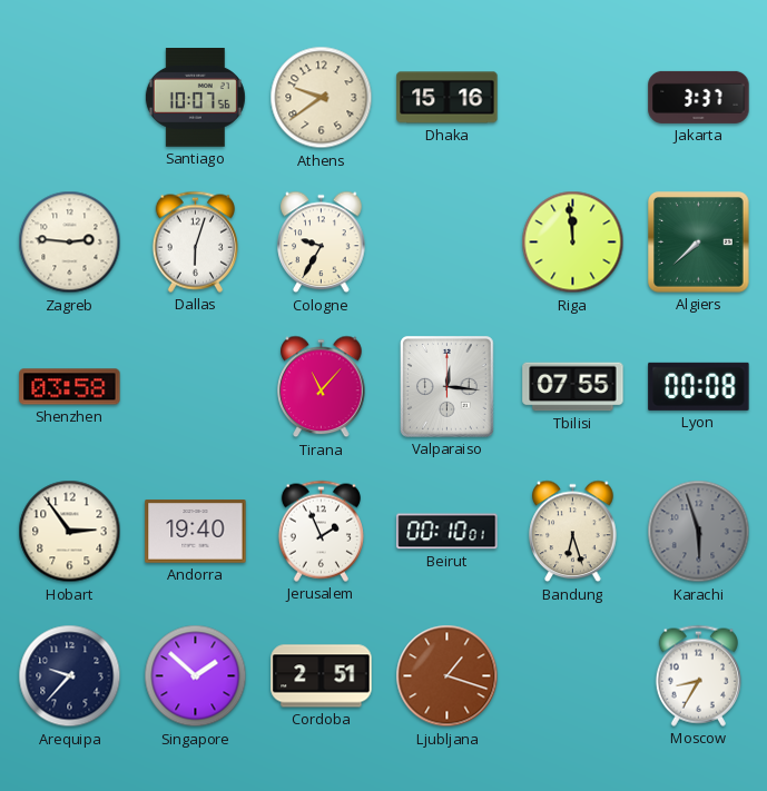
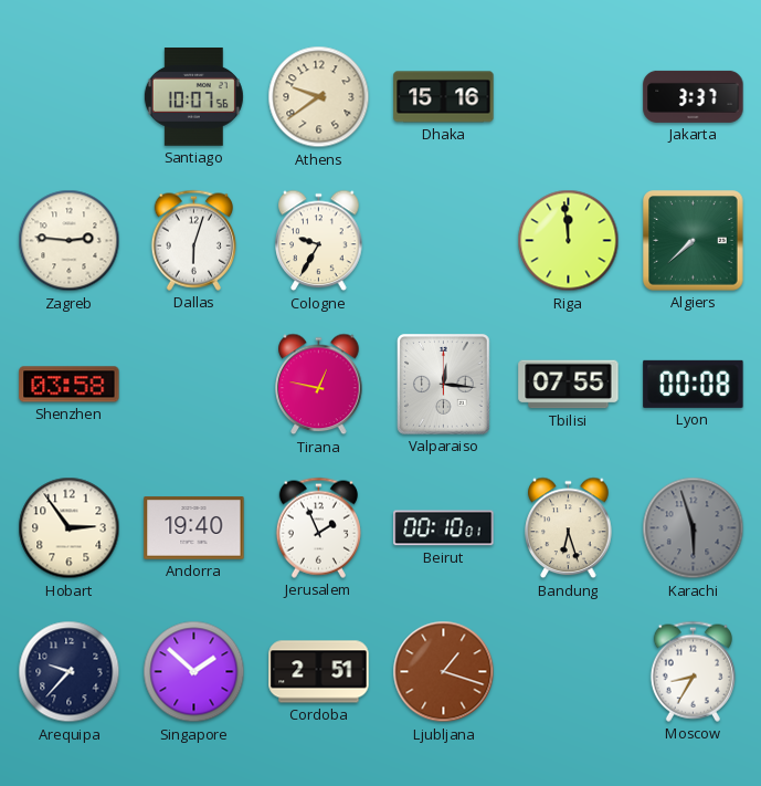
Tirana: 11:07 -> 12:47
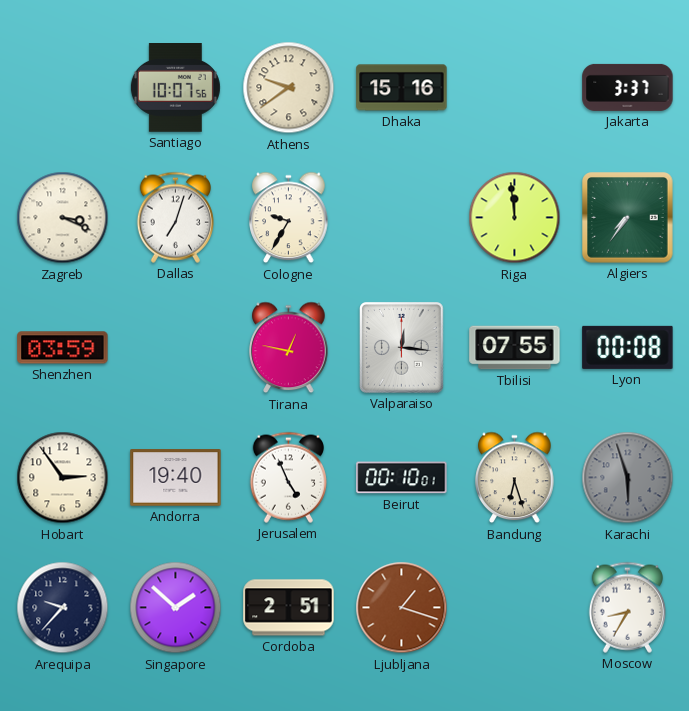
Zagreb: 2:46 -> 3:19
Dallas: 6:03 -> 7:03
Algiers: 7:38 -> 7:36
Shenzhen: 03:58 -> 03:59
Jerusalem: 1:56 -> 4:56
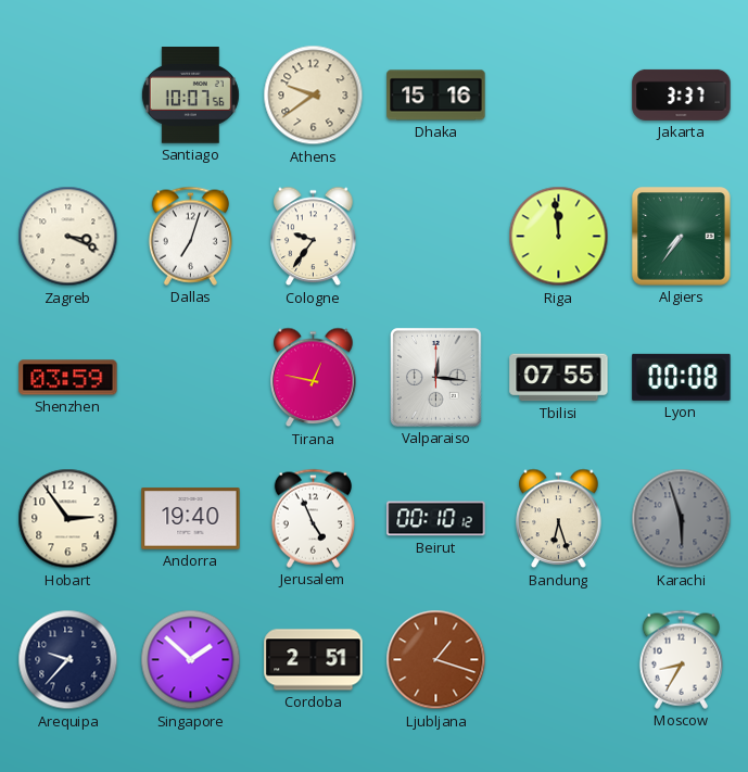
Cologne: 9:35 -> 9:36
Beirut: 00:10:01 -> 00:10:12
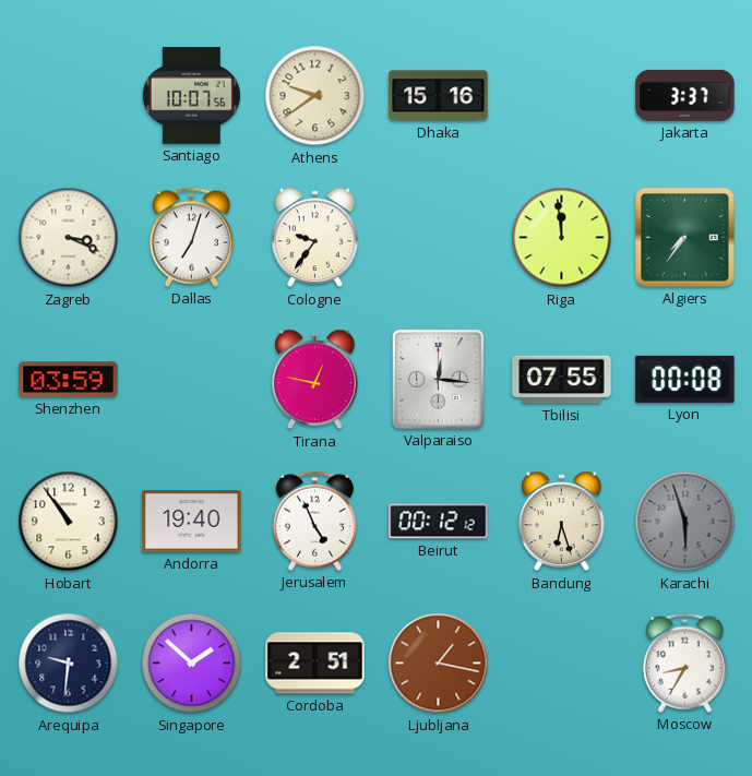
Hobart: 2:54 -> 10:54
Beirut: 00:10 -> 00:12
Arequipa: 9:37 -> 9:31
Ljubljana: 1:18 -> 1:17
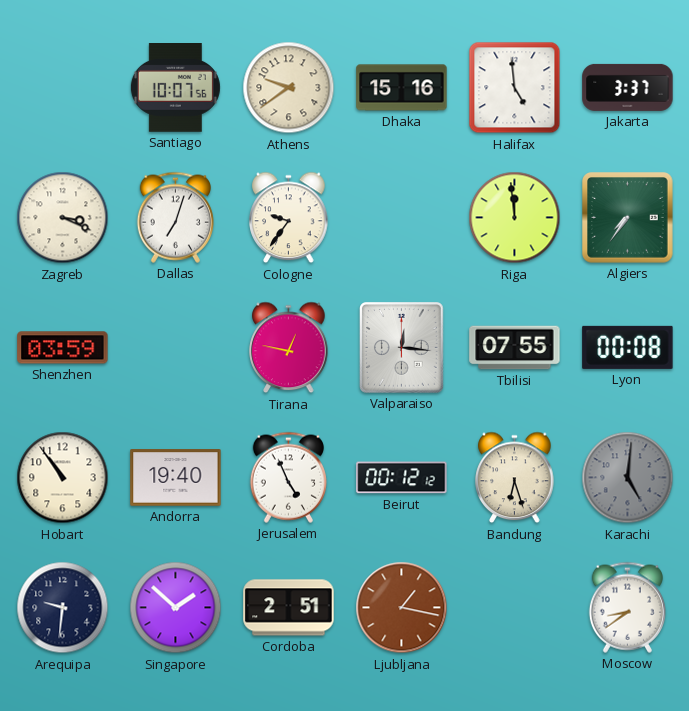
Halifax: none -> 4:59
Karachi: 5:57 -> 5:01
Moscow: 8:35 -> 8:39
